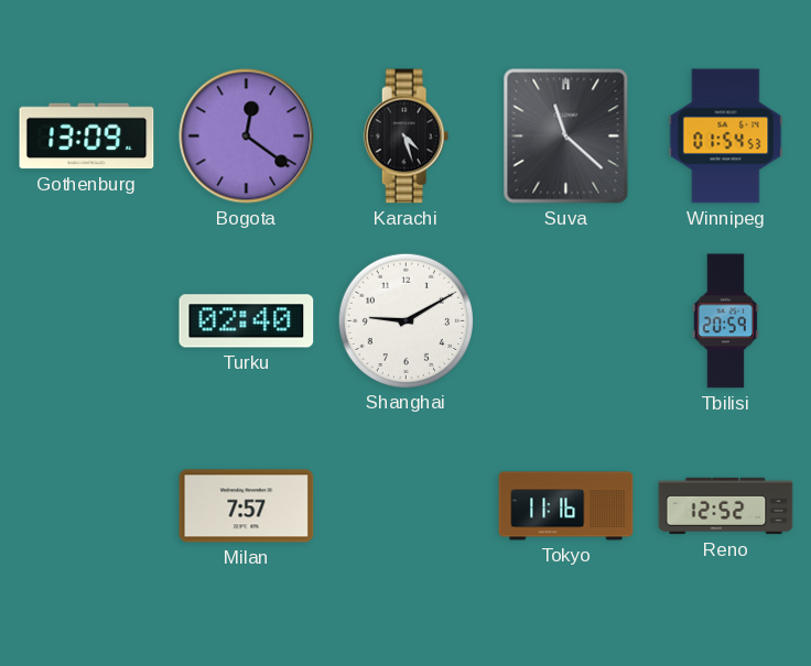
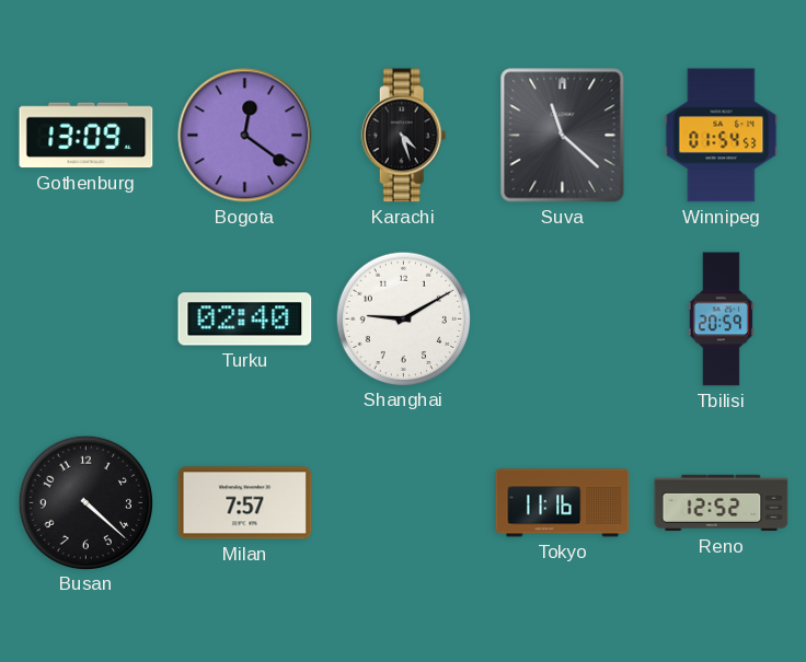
Busan: none -> 4:22
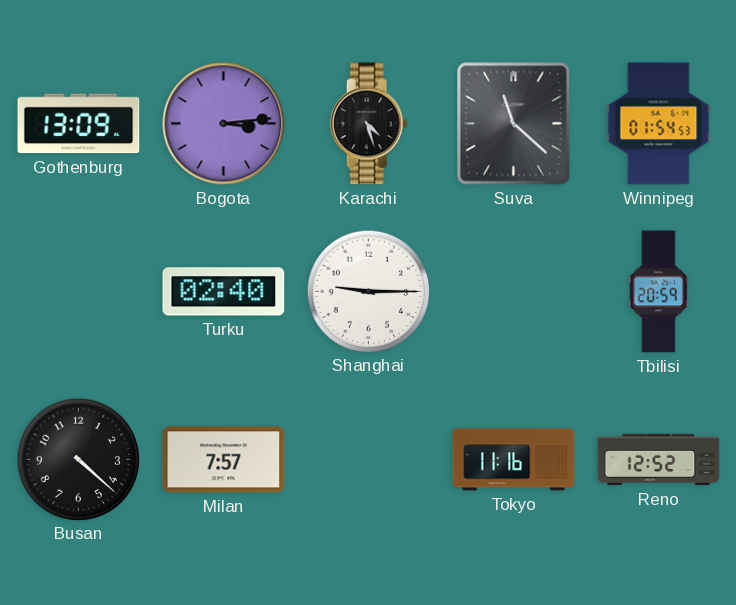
Bogota: 12:21 -> 3:14
Shanghai: 9:10 -> 9:15
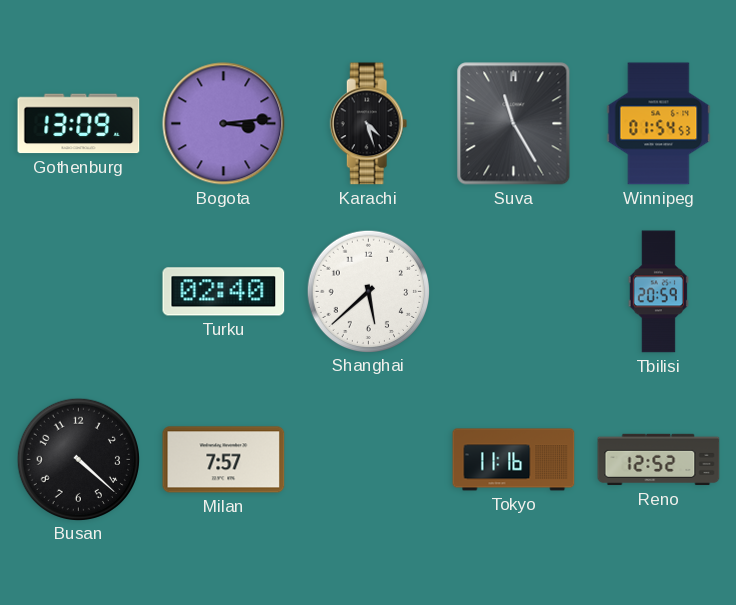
Suva: 11:22 -> 11:25
Shanghai: 9:15 -> 5:38
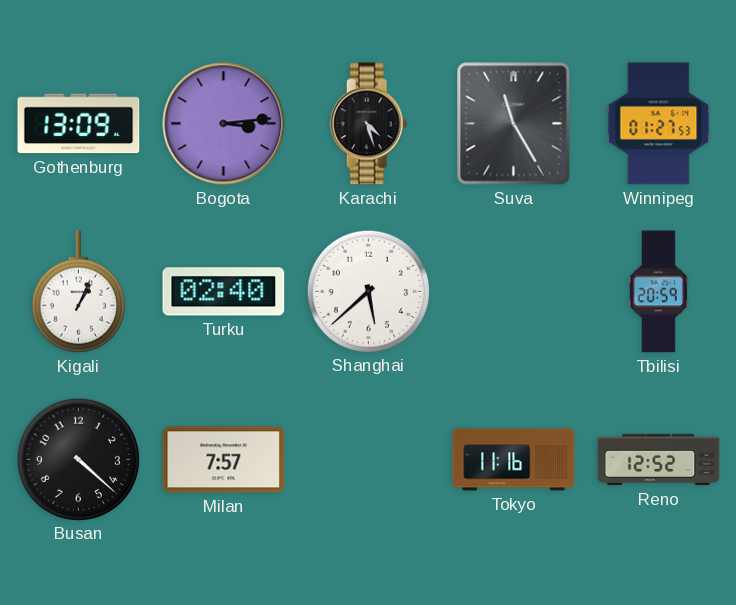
Winnipeg: 01:54 -> 01:27
Kigali: none -> 1:04
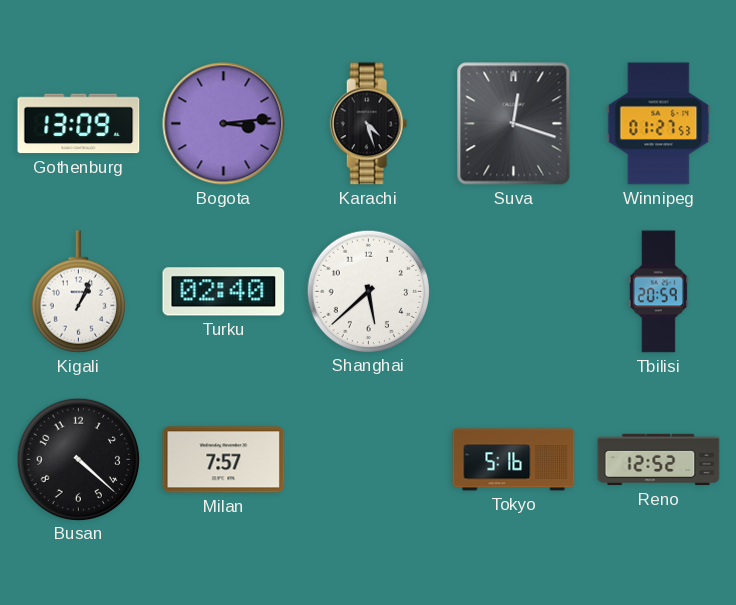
Suva: 11:25 -> 12:18
Tokyo: 11:16 -> 5:16
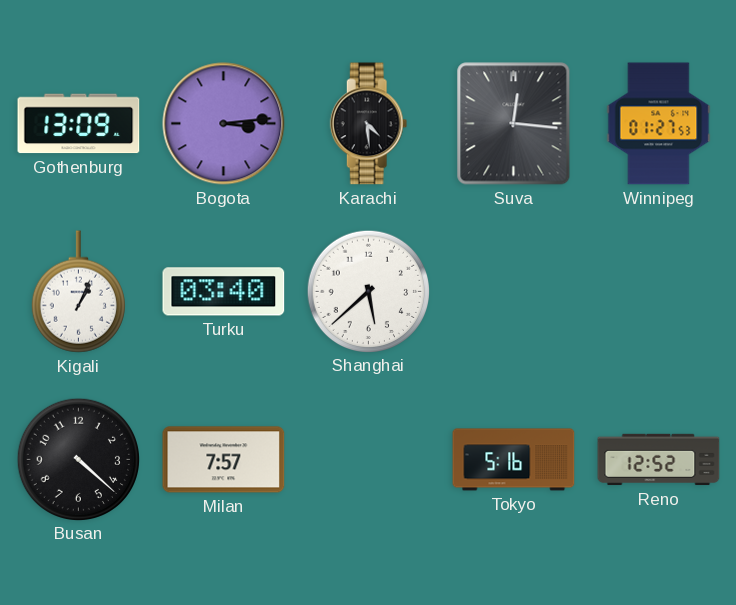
Karachi: 4:27 -> 4:29
Suva: 12:18 -> 12:16
Turku: 02:40 -> 03:40
Tbilisi: 20:59 -> none
